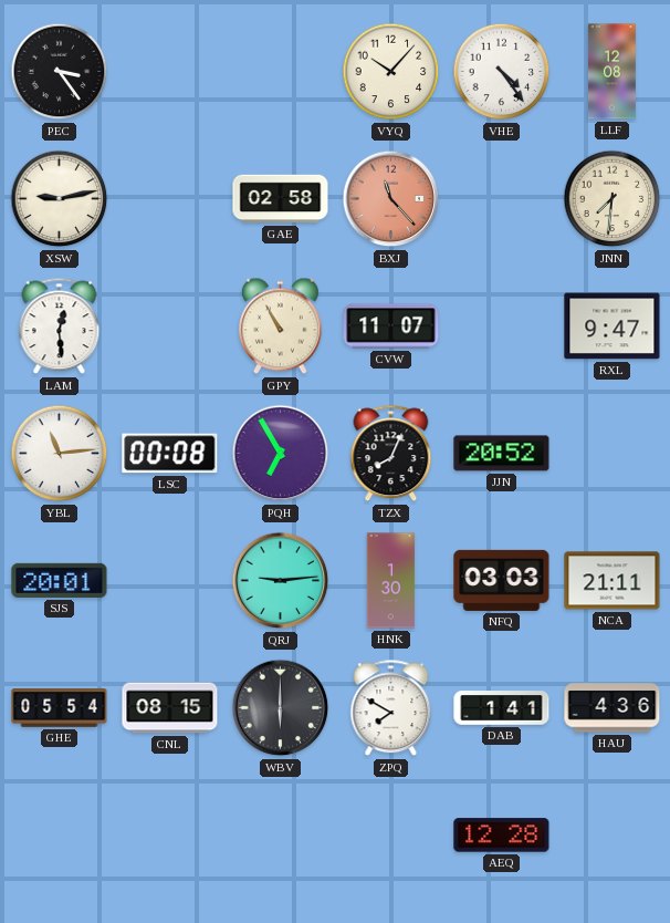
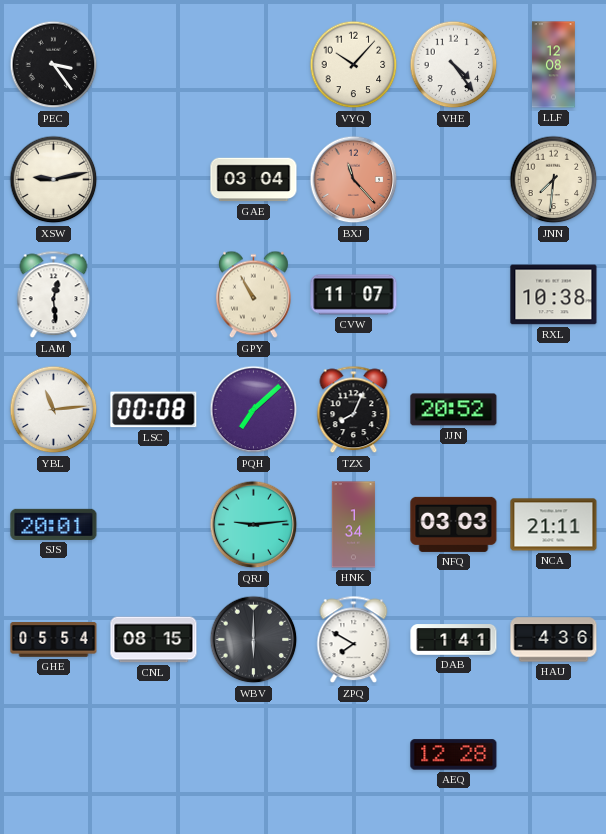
GAE: 02:58 -> 03:04
RXL: 9:47 -> 10:38
PQH: 6:55 -> 7:08
HNK: 1:30 -> 1:34
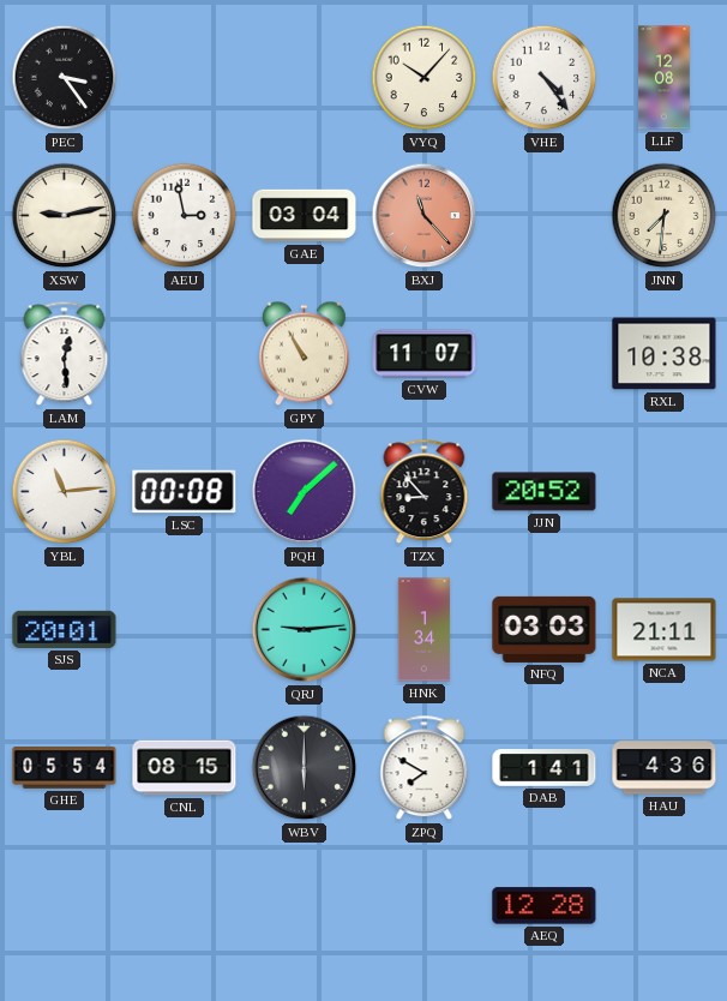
AEU: none -> 2:58
TZX: 8:04 -> 8:53
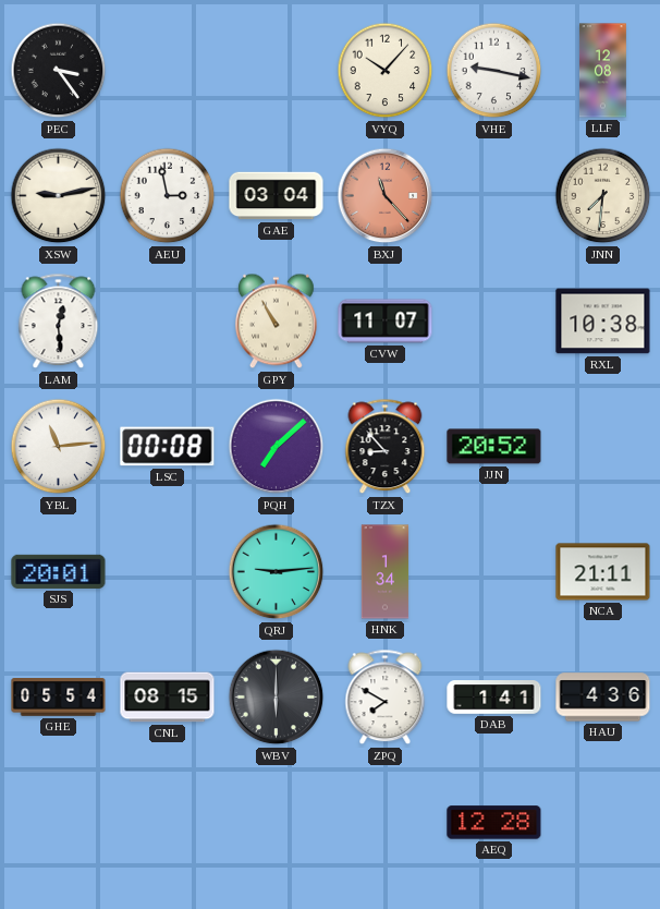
VHE: 4:24 -> 9:17
NFQ: 03:03 -> none
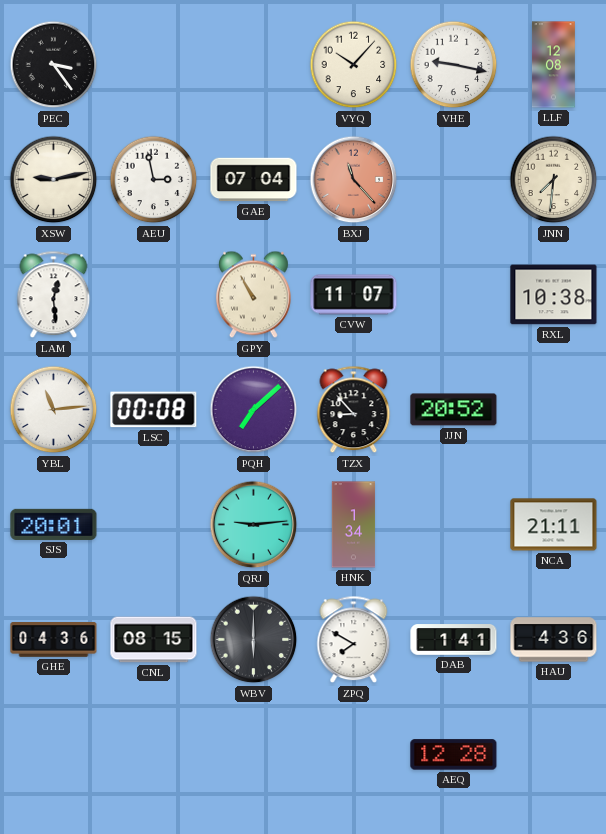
GAE: 03:04 -> 07:04
GHE: 05:54 -> 04:36
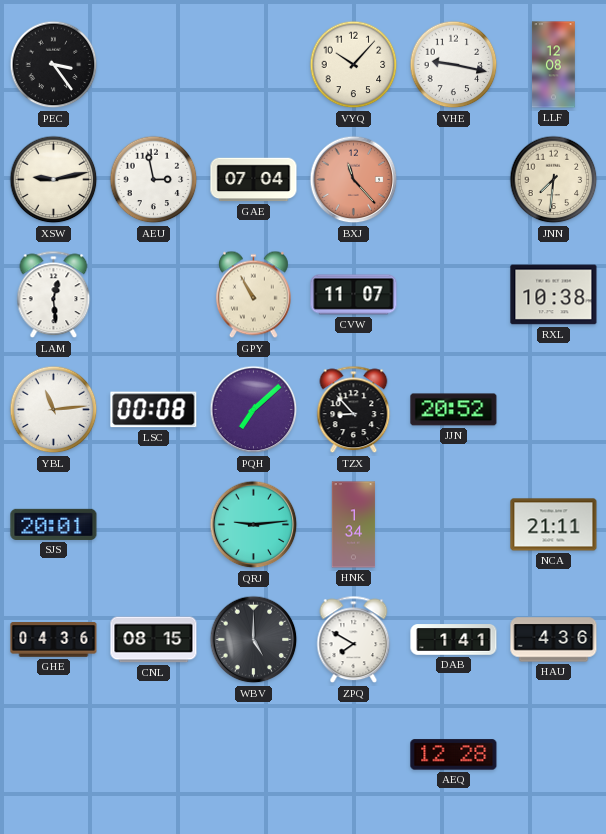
WBV: 6:00 -> 5:00
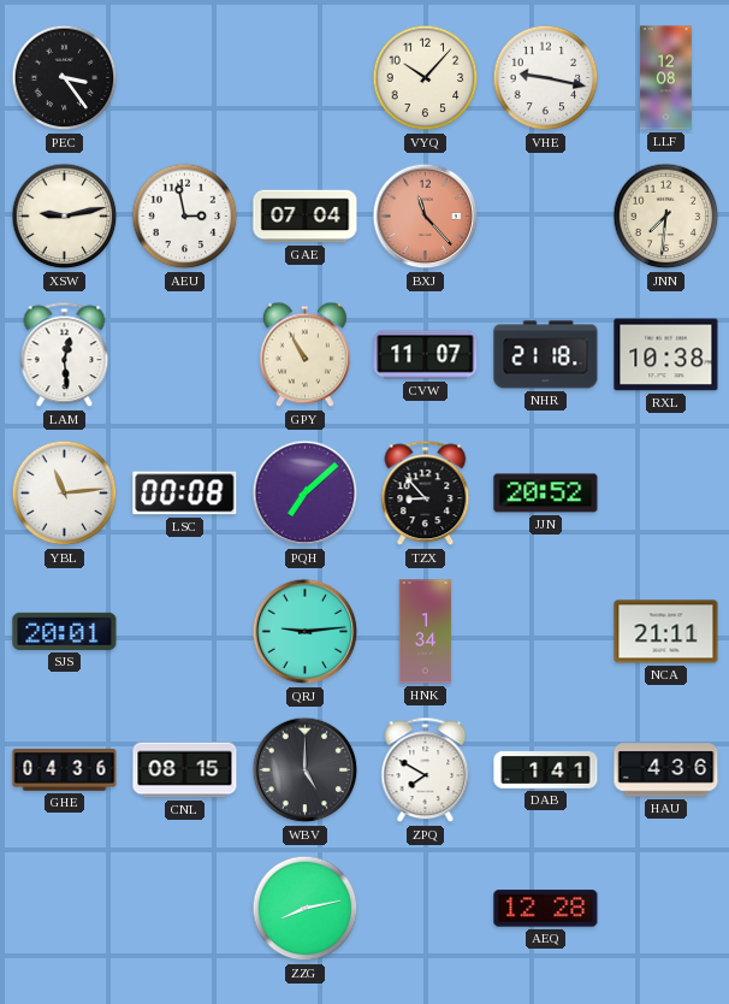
NHR: none -> 21:18
ZZG: none -> 8:13
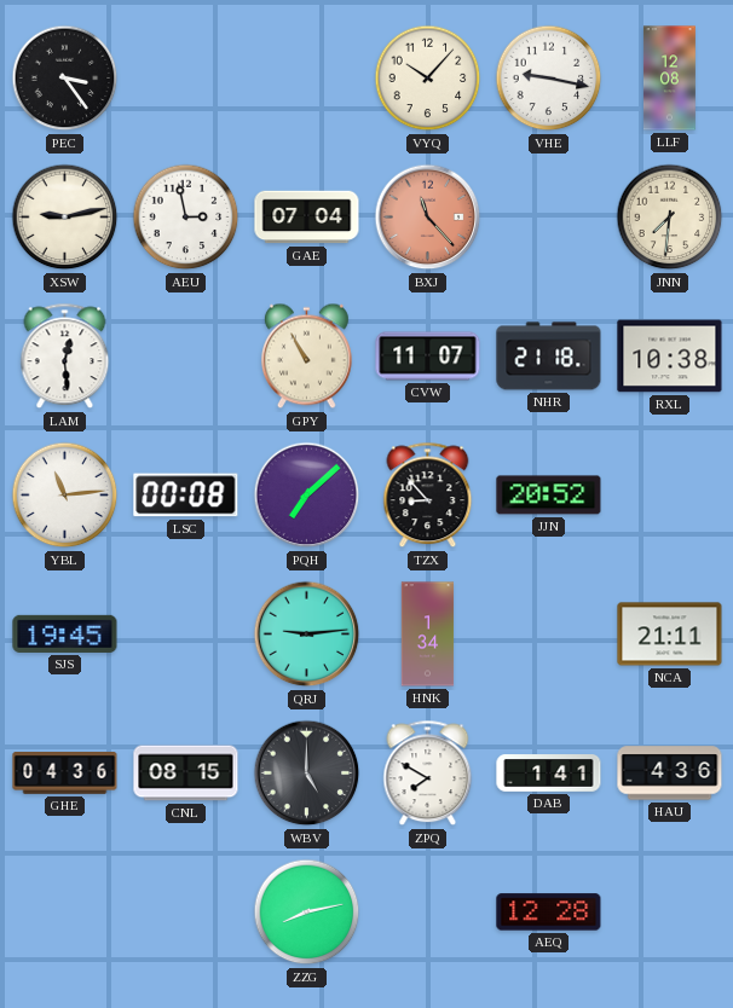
SJS: 20:01 -> 19:45
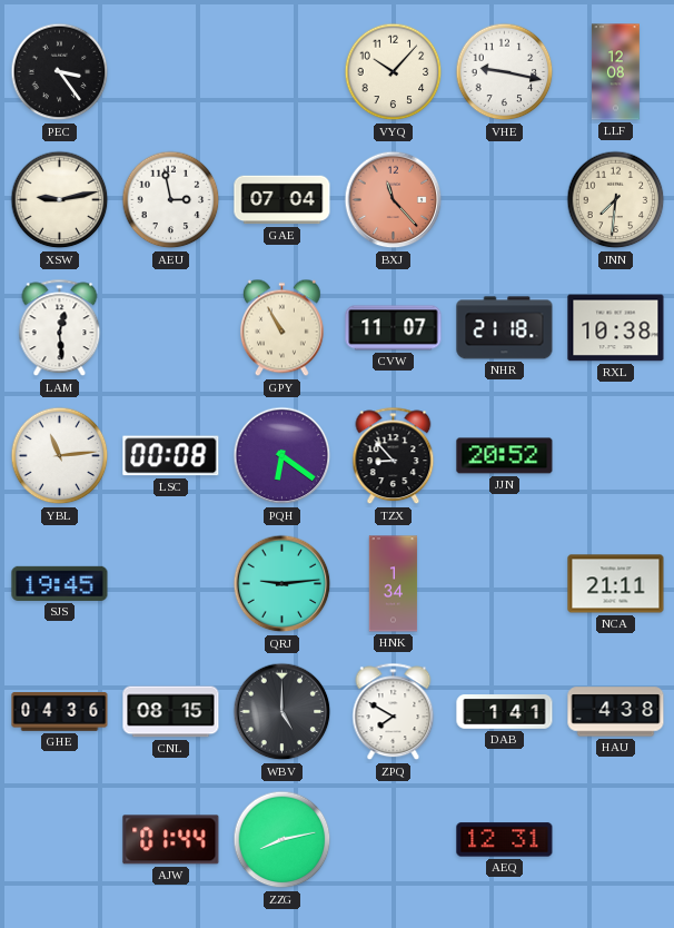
PQH: 7:08 -> 6:21
HAU: 4:36 -> 4:38
AJW: none -> 01:44
AEQ: 12:28 -> 12:31
